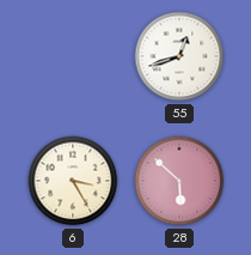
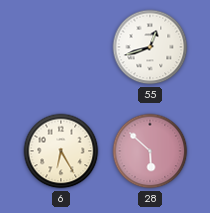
6: 3:25 -> 6:25
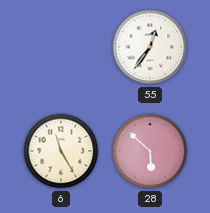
55: 12:42 -> 12:36
6: 6:25 -> 11:25
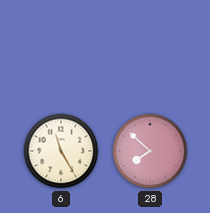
55: 12:36 -> none
28: 5:52 -> 7:52
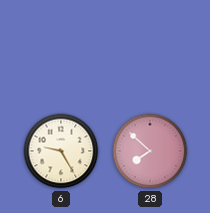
6: 11:25 -> 9:25
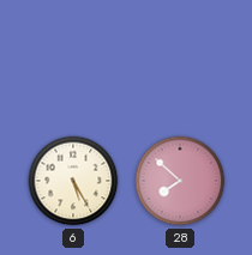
6: 9:25 -> 5:25
